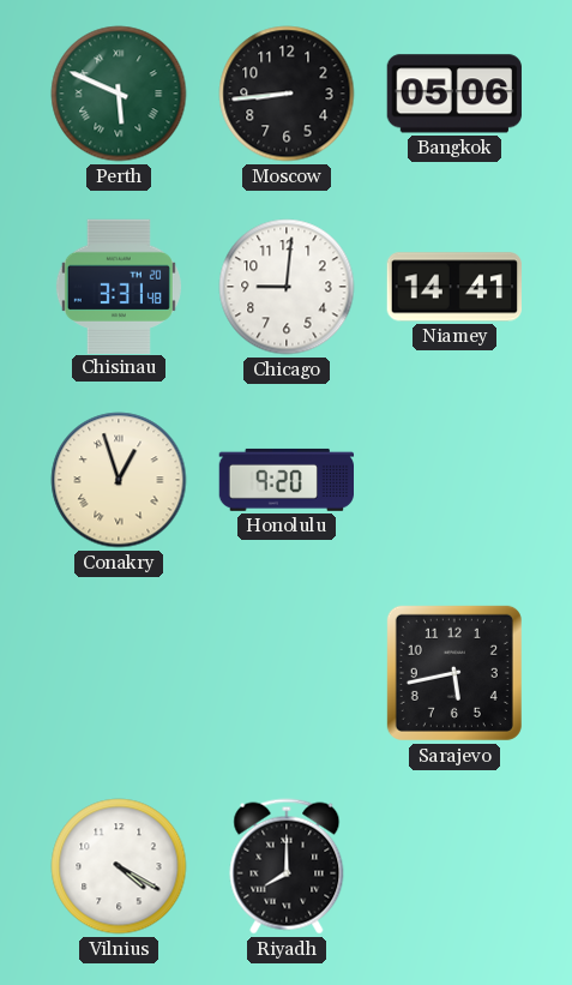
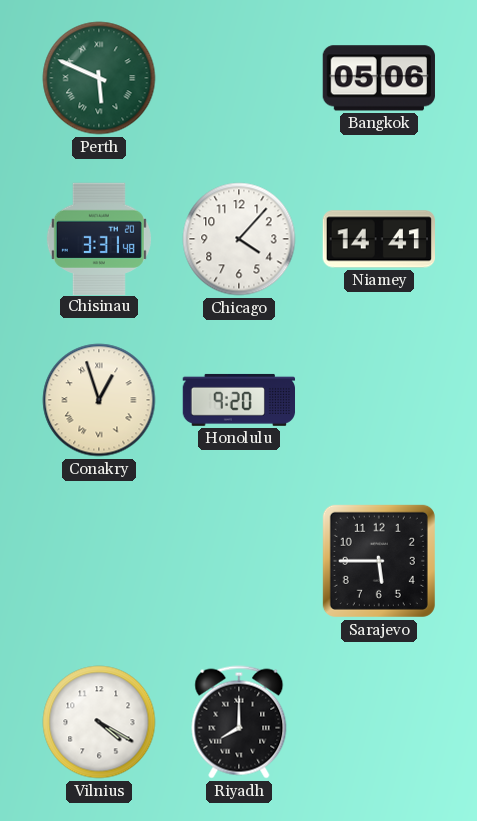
Moscow: 8:44 -> none
Chicago: 9:01 -> 4:07
Sarajevo: 5:43 -> 5:45
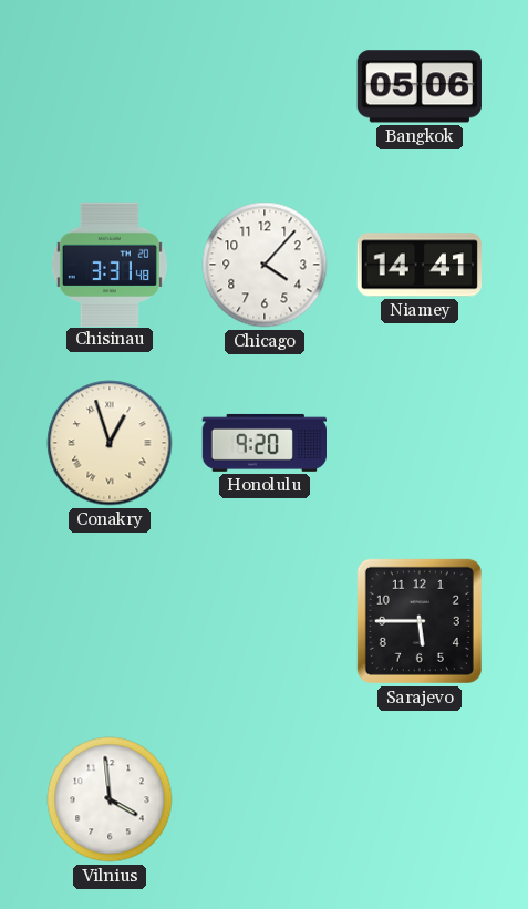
Perth: 5:49 -> none
Vilnius: 4:20 -> 3:59
Riyadh: 8:00 -> none
